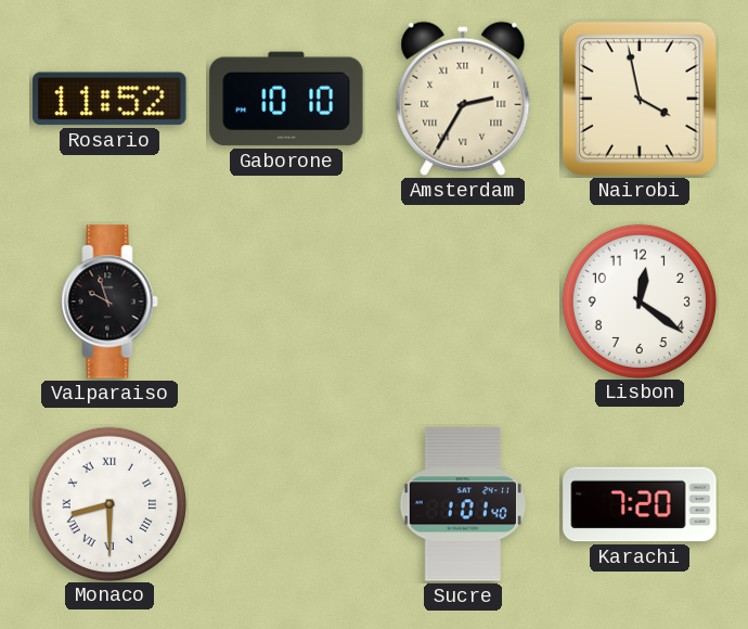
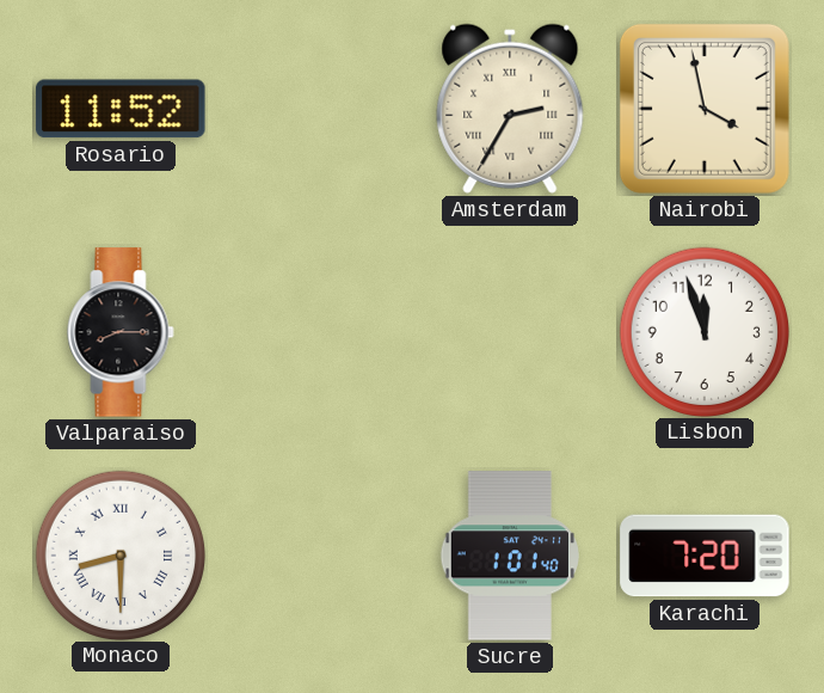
Gaborone: 10:10 -> none
Valparaiso: 9:57 -> 8:15
Lisbon: 12:21 -> 11:57
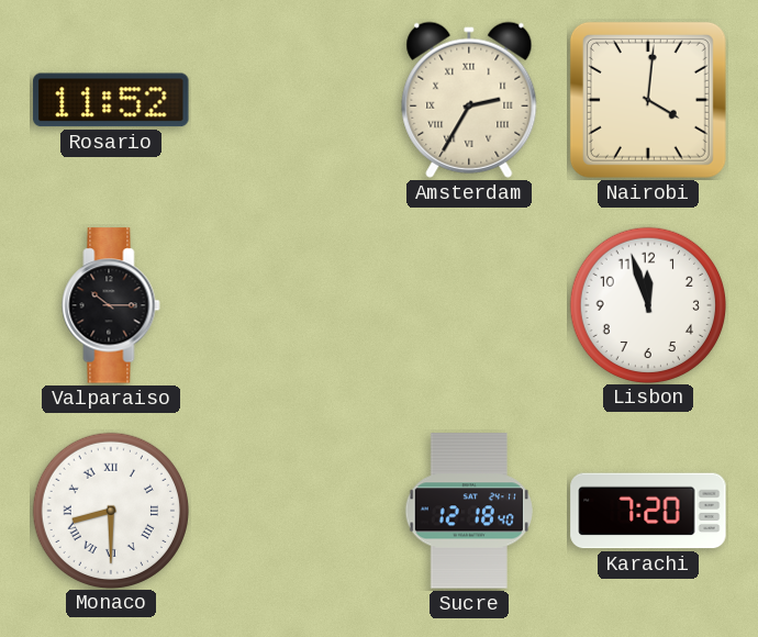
Nairobi: 3:58 -> 4:01
Valparaiso: 8:15 -> 10:15
Sucre: 1:01 -> 12:18
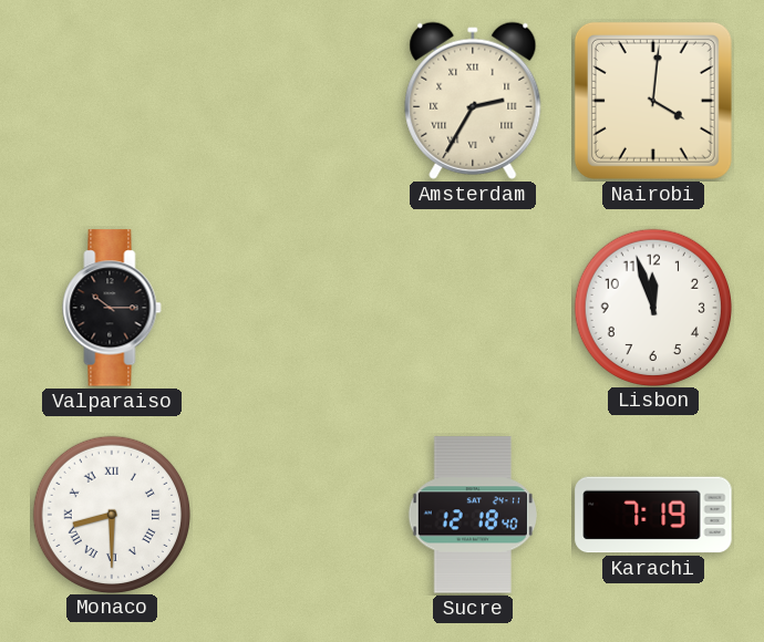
Rosario: 11:52 -> none
Karachi: 7:20 -> 7:19
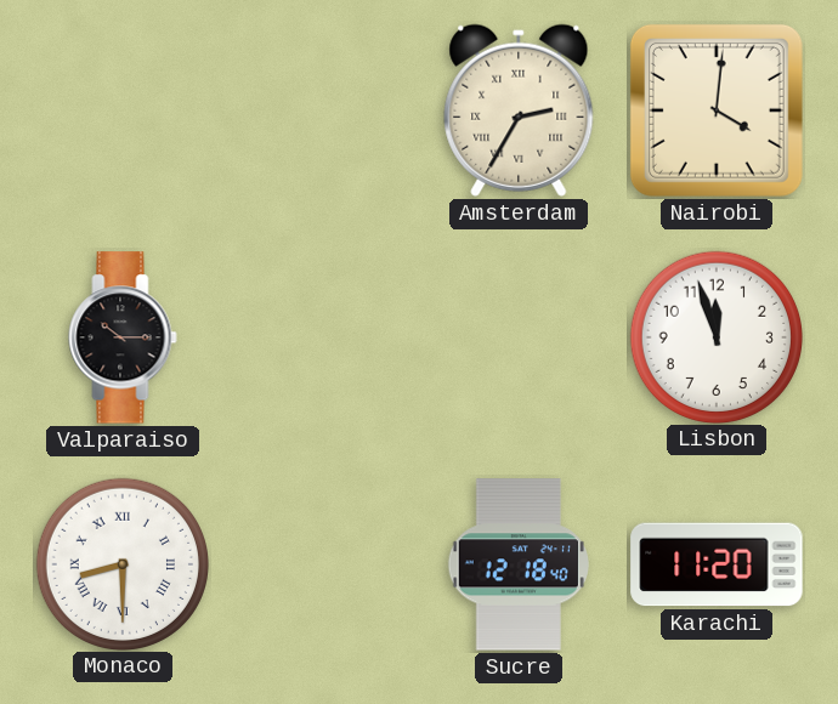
Karachi: 7:19 -> 11:20
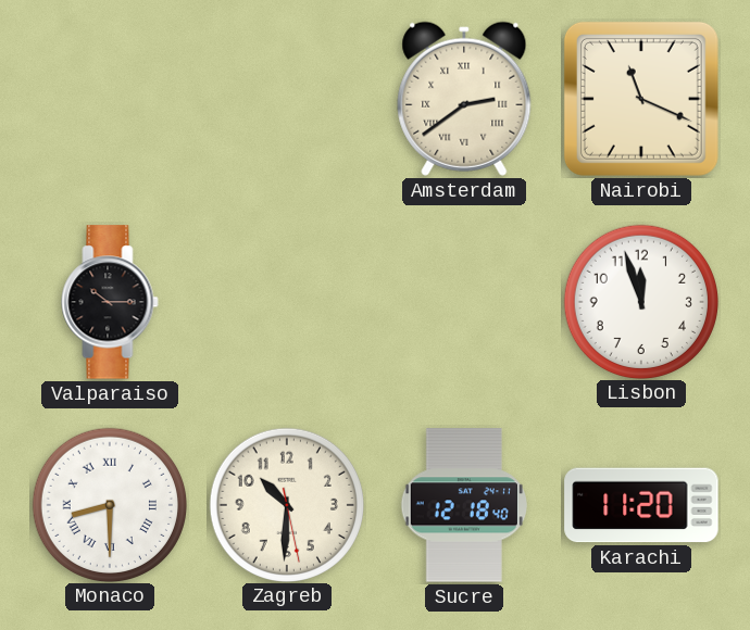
Amsterdam: 2:35 -> 2:39
Nairobi: 4:01 -> 11:19
Zagreb: none -> 10:30
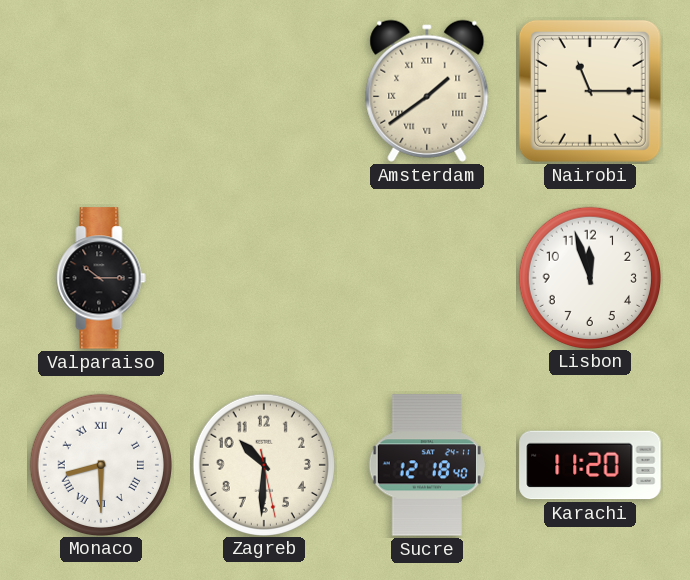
Amsterdam: 2:39 -> 1:39
Nairobi: 11:19 -> 11:15
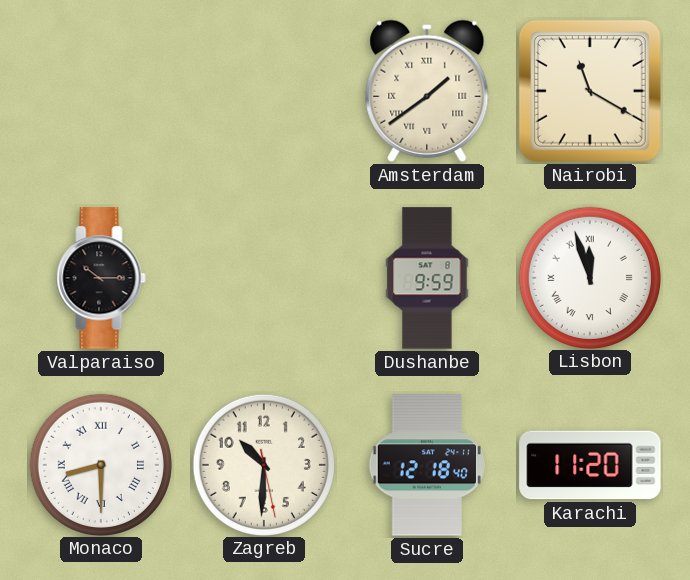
Nairobi: 11:15 -> 11:20
Dushanbe: none -> 9:59
Lisbon numerals: Arabic -> Roman
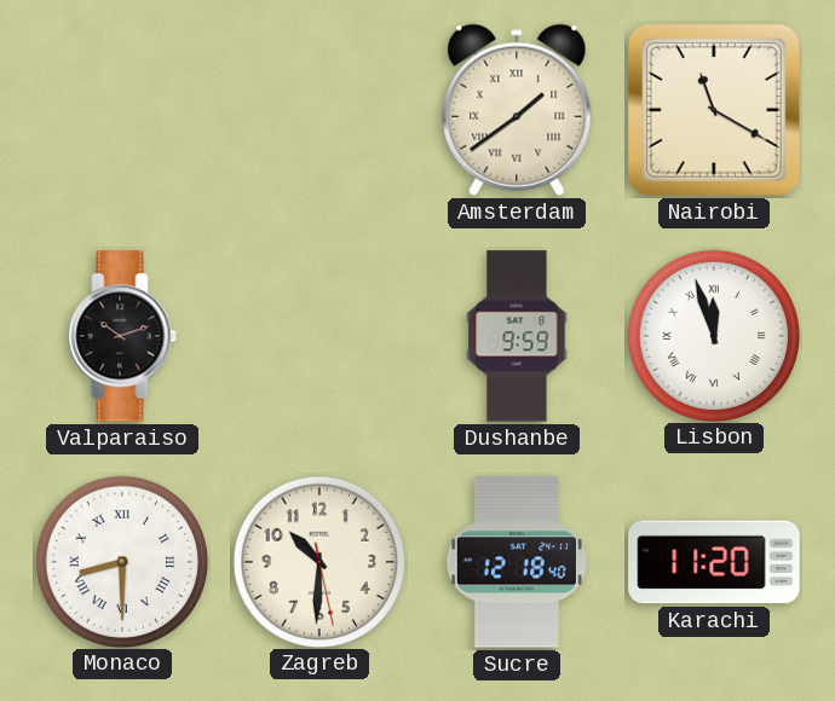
Valparaiso: 10:15 -> 10:12
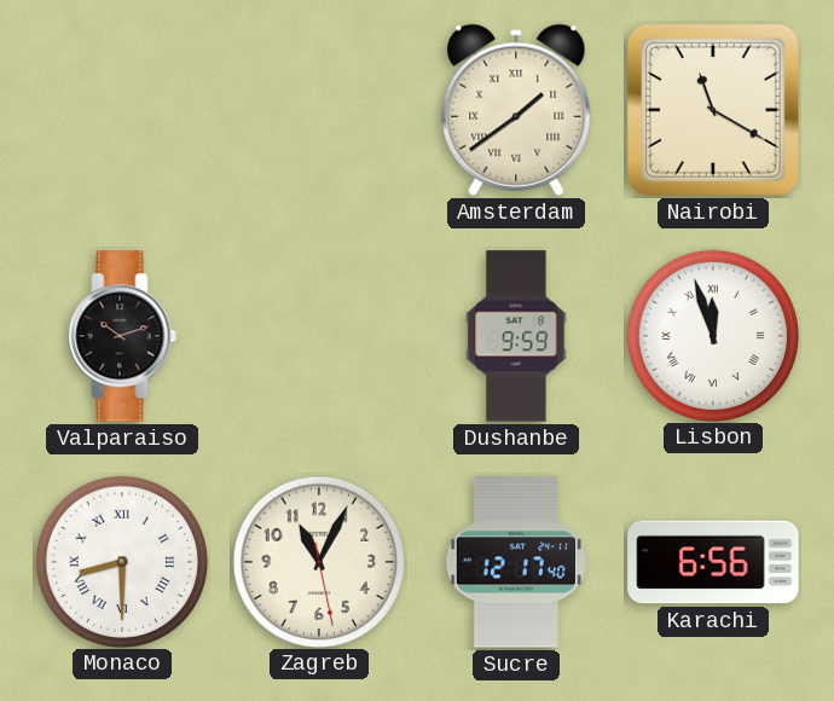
Zagreb: 10:30 -> 11:04
Sucre: 12:18 -> 12:17
Karachi: 11:20 -> 6:56
